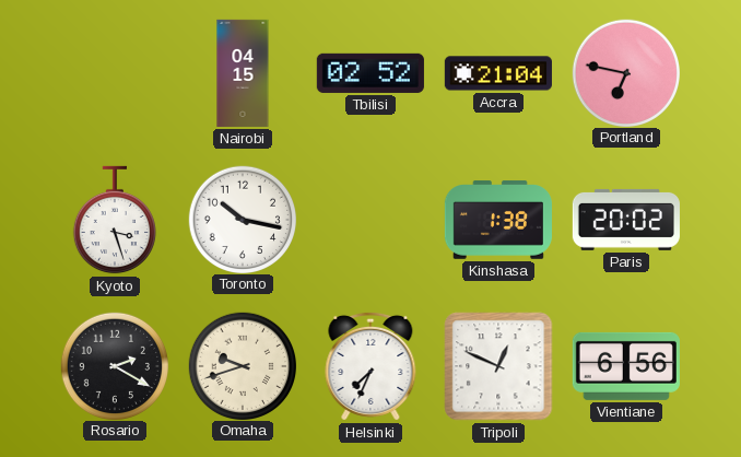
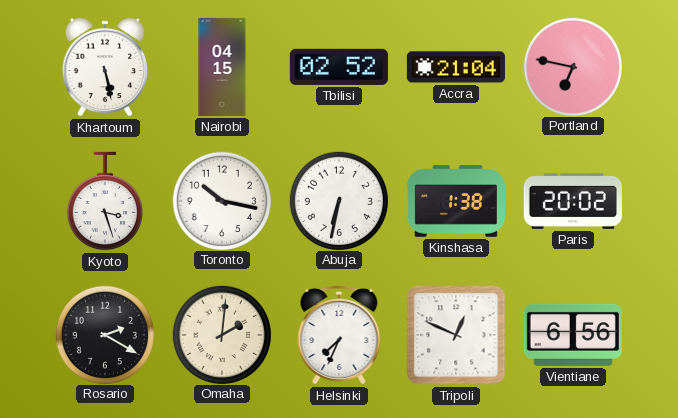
Khartoum: none -> 5:28
Abuja: none -> 6:32
Omaha: 9:42 -> 2:01
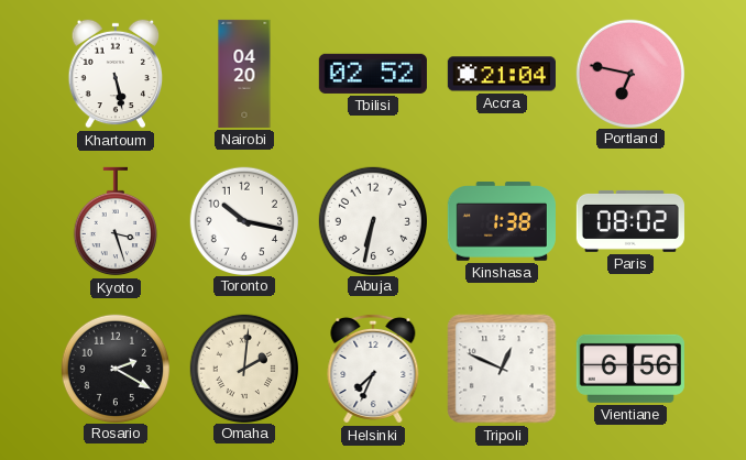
Nairobi: 04:15 -> 04:20
Paris: 20:02 -> 08:02
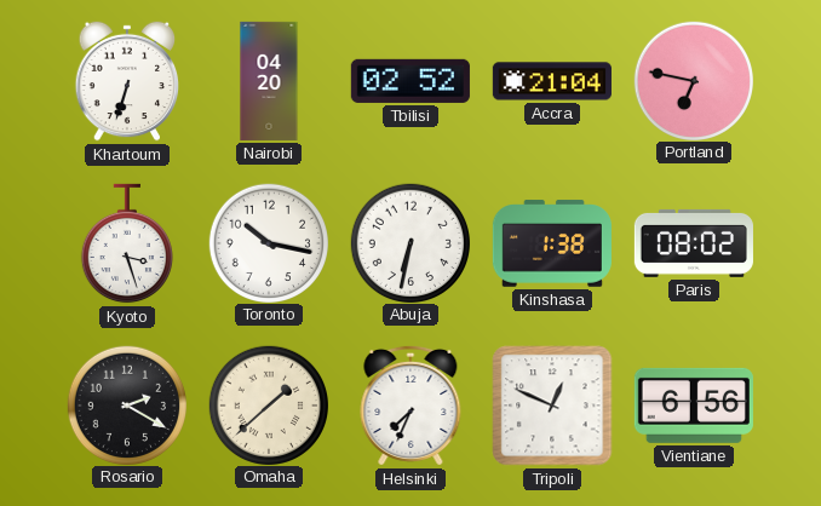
Khartoum: 5:28 -> 6:33
Omaha: 2:01 -> 1:38
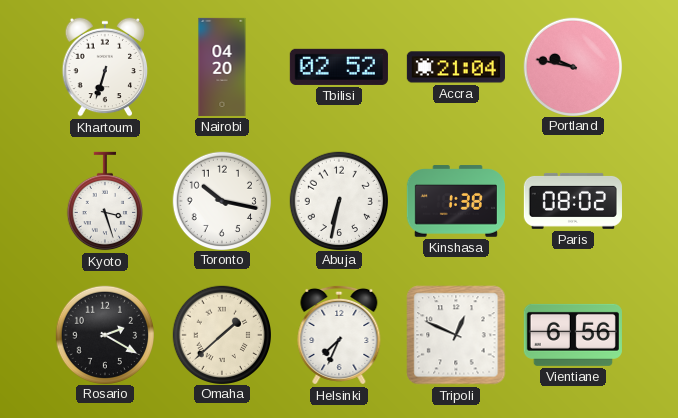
Portland: 6:47 -> 9:47
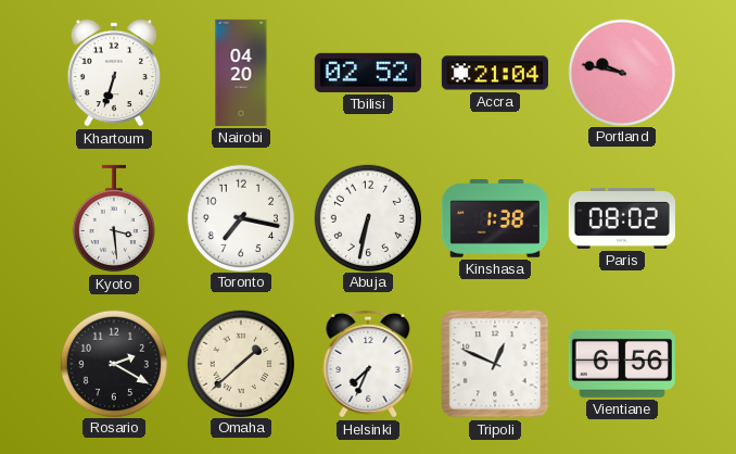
Kyoto: 3:27 -> 3:29
Toronto: 10:17 -> 7:17
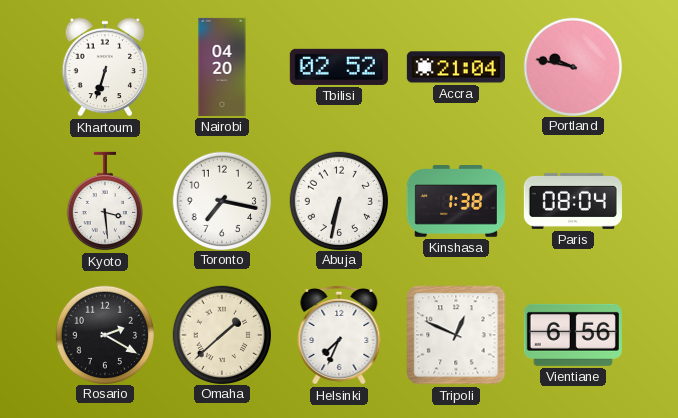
Paris: 08:02 -> 08:04
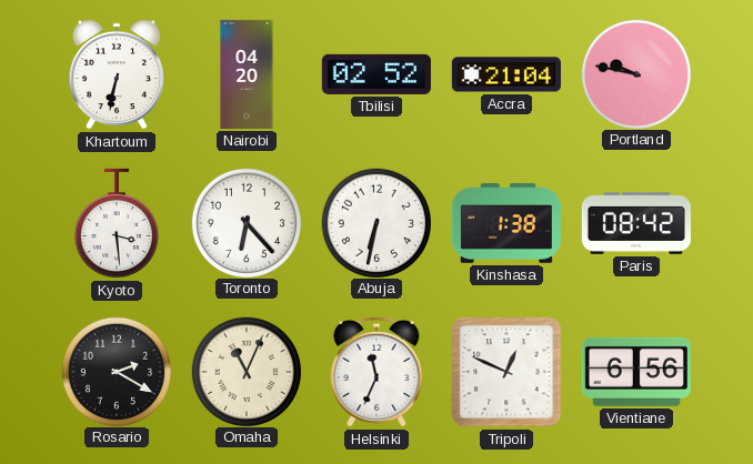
Khartoum: 6:33 -> 6:32
Toronto: 7:17 -> 6:23
Paris: 08:04 -> 08:42
Omaha: 1:38 -> 11:04
Helsinki: 7:34 -> 11:34
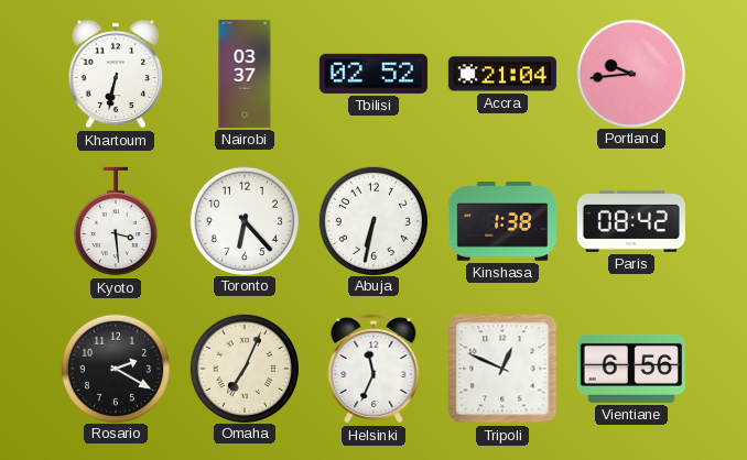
Nairobi: 04:20 -> 03:37
Portland: 9:47 -> 9:44
Omaha: 11:04 -> 7:04
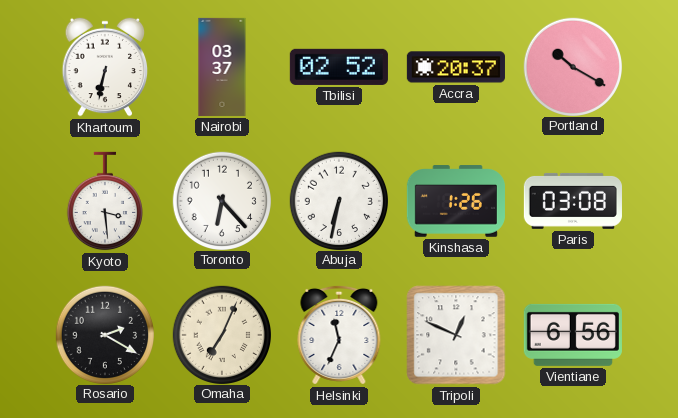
Accra: 21:04 -> 20:37
Portland: 9:44 -> 10:20
Kinshasa: 1:38 -> 1:26
Paris: 08:42 -> 03:08
